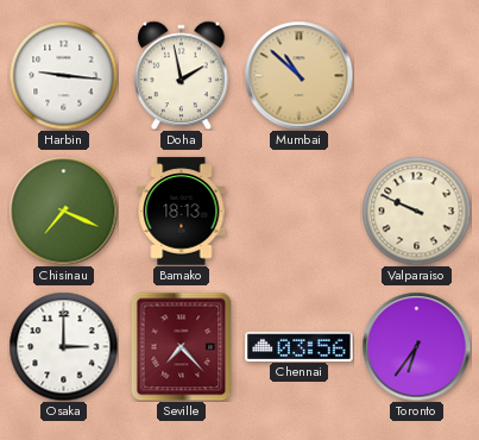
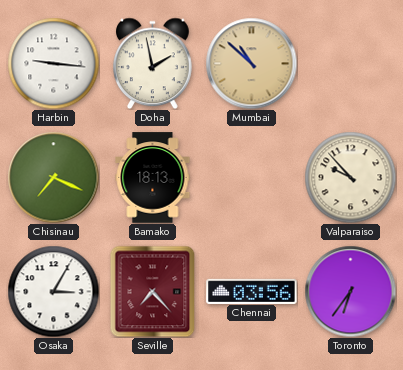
Valparaiso: 9:49 -> 9:53
Osaka: 3:00 -> 3:05
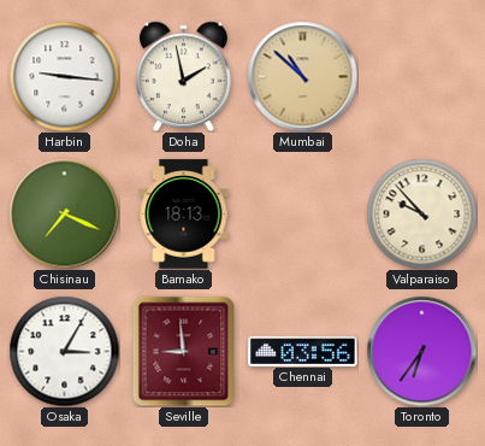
Seville: 7:23 -> 8:59
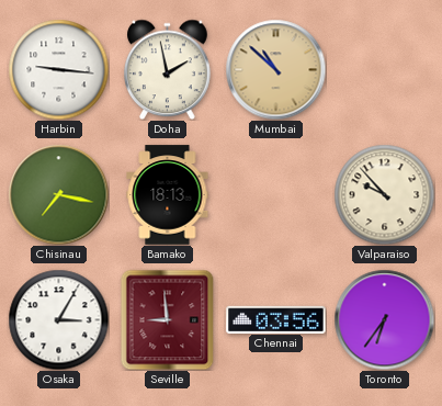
Chisinau: 7:19 -> 7:17
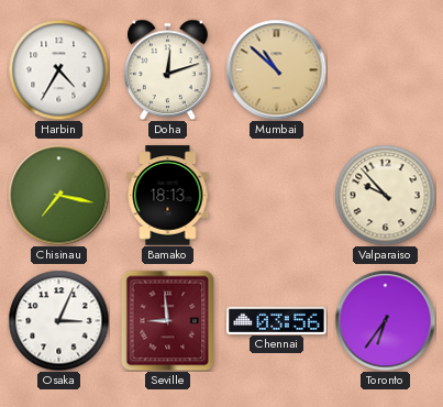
Harbin: 9:16 -> 4:35
Doha: 1:58 -> 12:12
Osaka: 3:05 -> 3:04
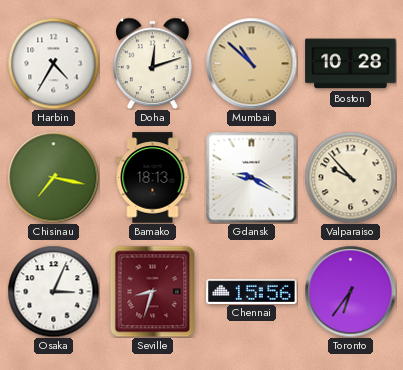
Boston: none -> 10:28
Gdansk: none -> 9:20
Seville: 8:59 -> 8:33
Chennai: 03:56 -> 15:56
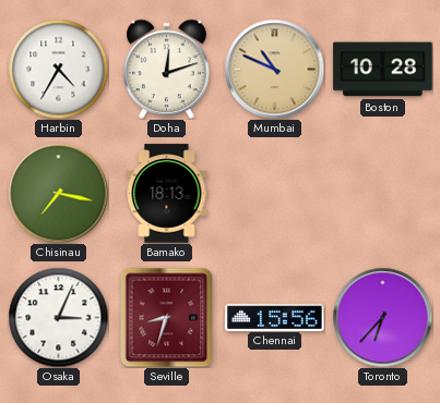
Mumbai: 10:52 -> 10:49
Gdansk: 9:20 -> none
Valparaiso: 9:53 -> none
Toronto: 6:36 -> 6:37
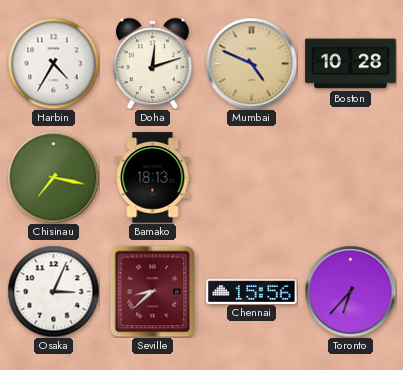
Mumbai: 10:49 -> 4:49
Seville: 8:33 -> 8:38
